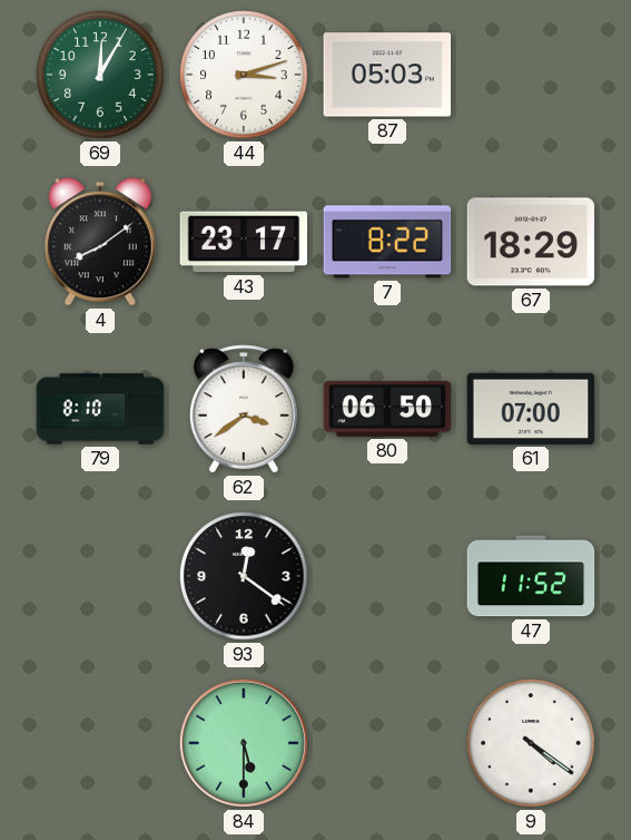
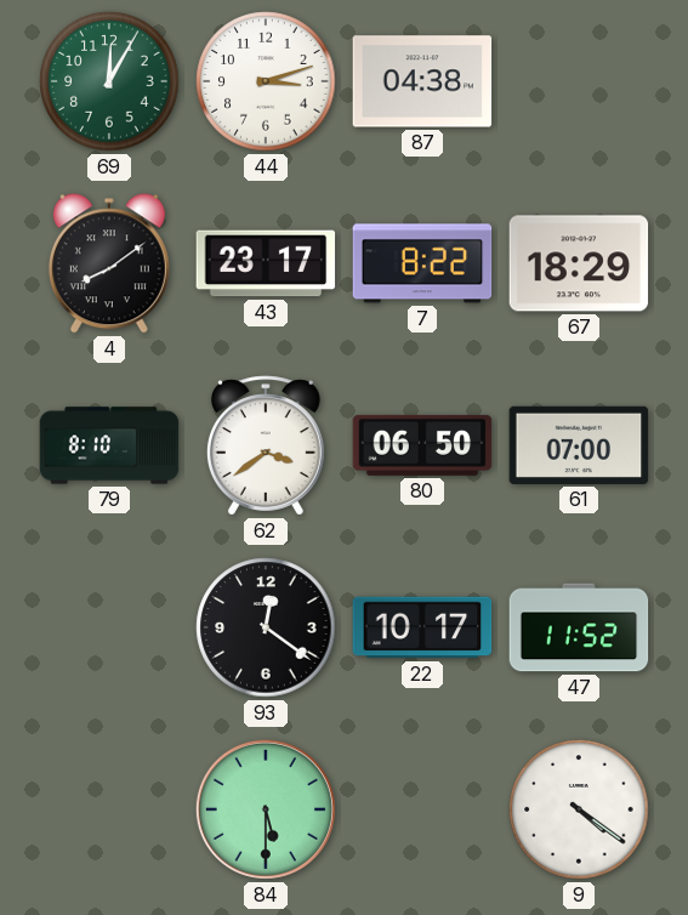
87: 05:03 -> 04:38
22: none -> 10:17
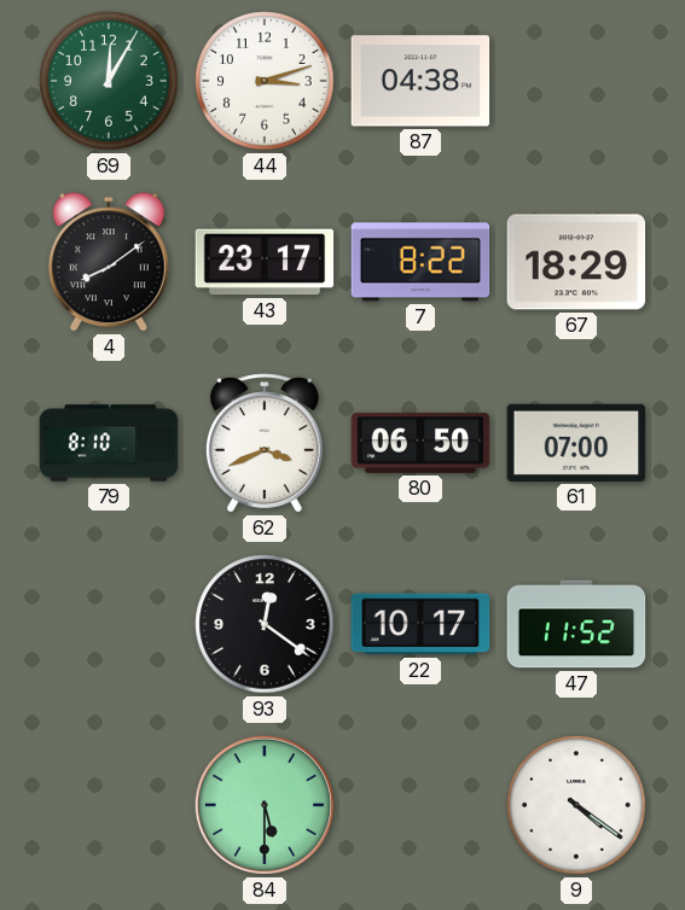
62: 3:39 -> 3:41
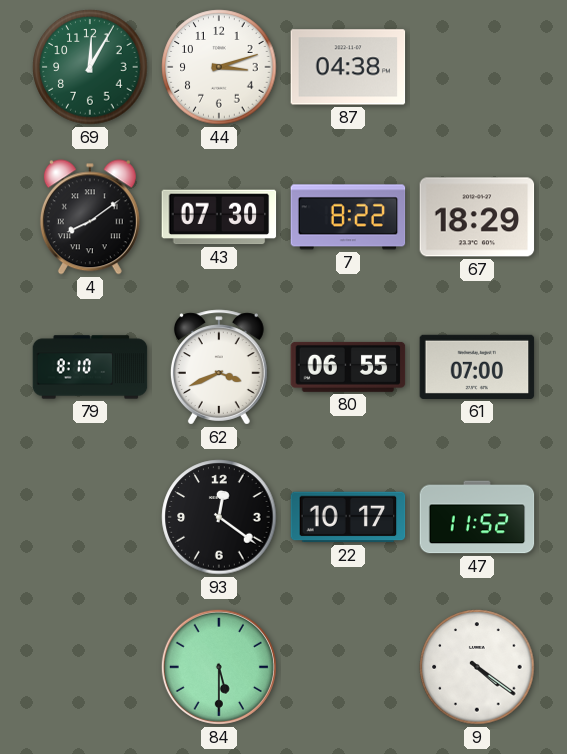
43: 23:17 -> 07:30
80: 06:50 -> 06:55
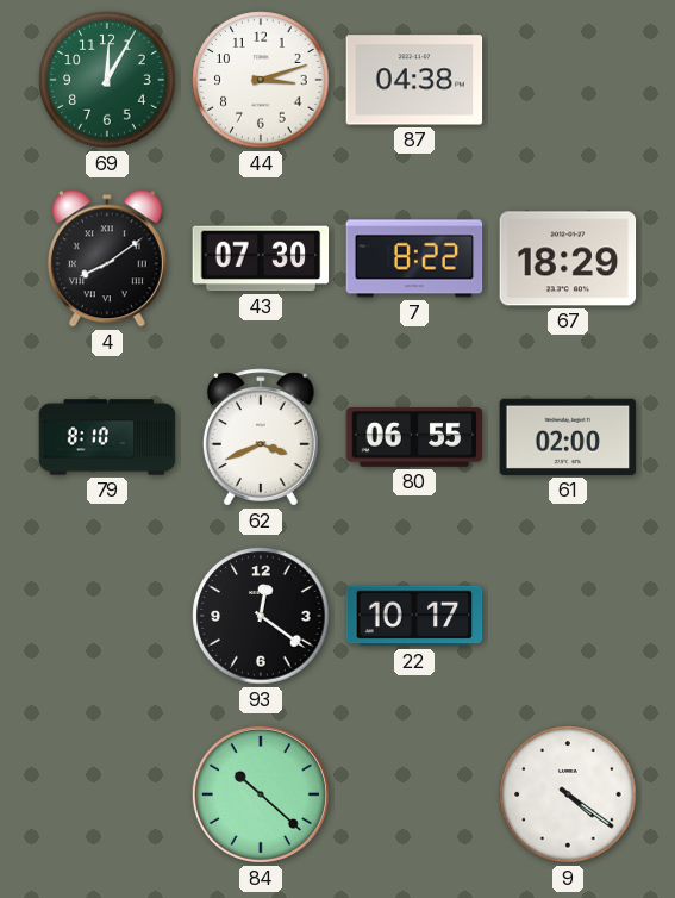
61: 07:00 -> 02:00
47: 11:52 -> none
84: 5:30 -> 10:22
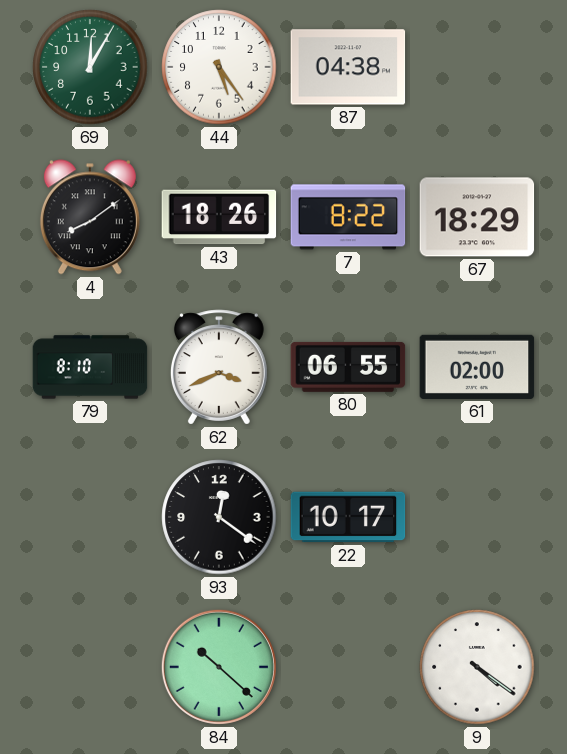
44: 3:12 -> 5:24
43: 07:30 -> 18:26
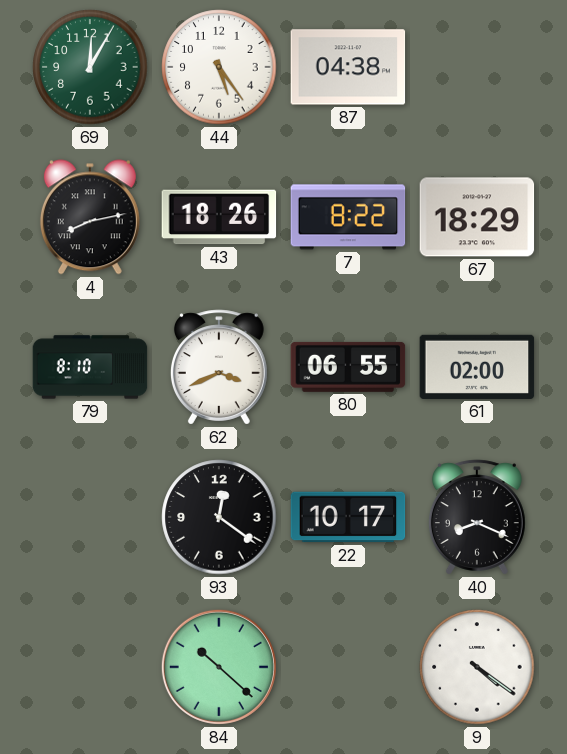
4: 8:09 -> 8:13
40: none -> 8:19
